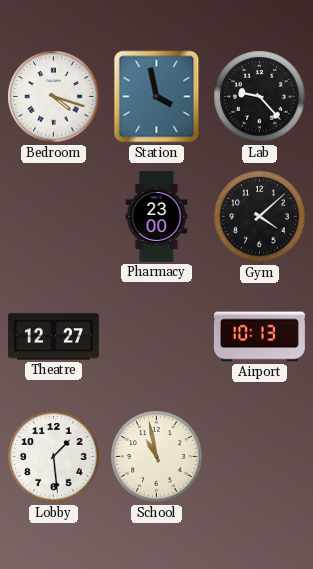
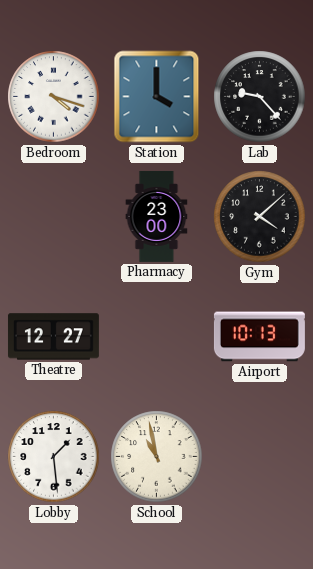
Station: 3:58 -> 4:00
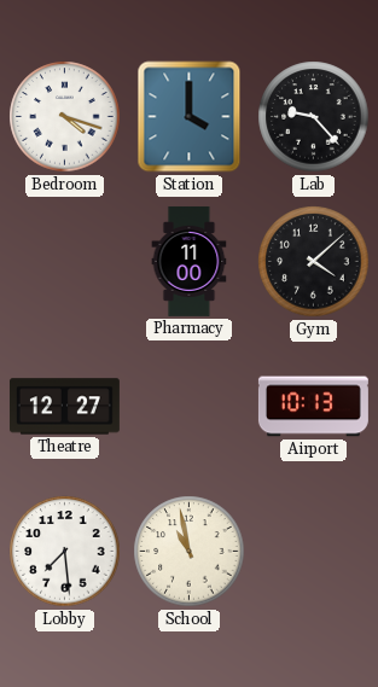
Pharmacy: 23:00 -> 11:00
Lobby: 1:29 -> 7:29
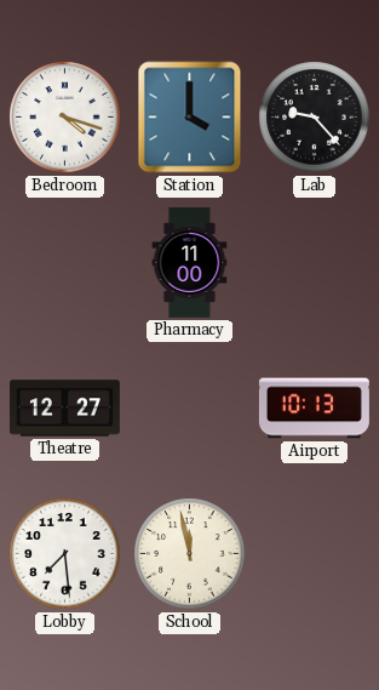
Gym: 4:08 -> none
School: 10:58 -> 11:58
